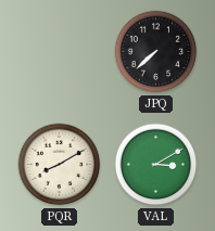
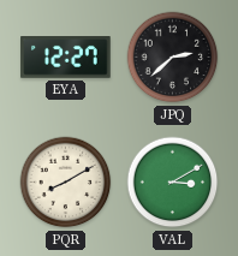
EYA: none -> 12:27
JPQ: 7:38 -> 2:38
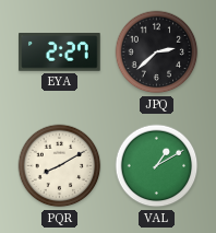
EYA: 12:27 -> 2:27
VAL: 3:10 -> 1:10
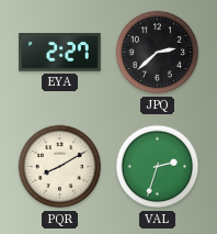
VAL: 1:10 -> 2:33
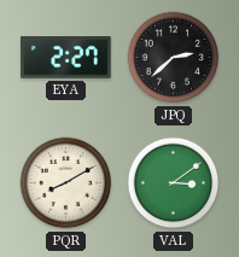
VAL: 2:33 -> 3:09
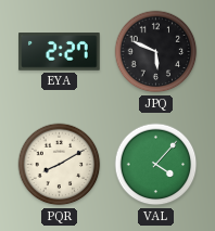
JPQ: 2:38 -> 5:49
VAL: 3:09 -> 4:07
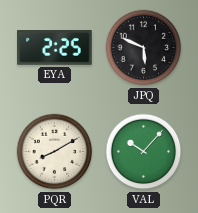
EYA: 2:27 -> 2:25
VAL: 4:07 -> 10:07
